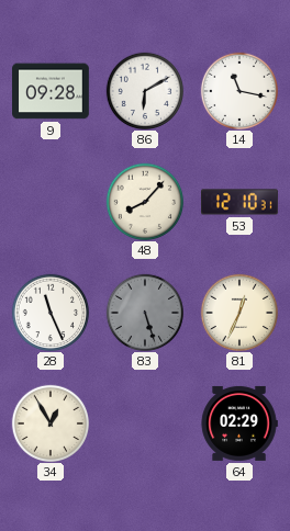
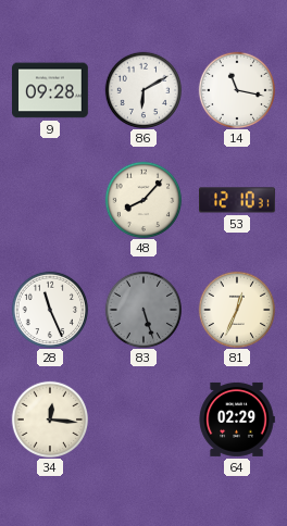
34: 12:55 -> 12:16
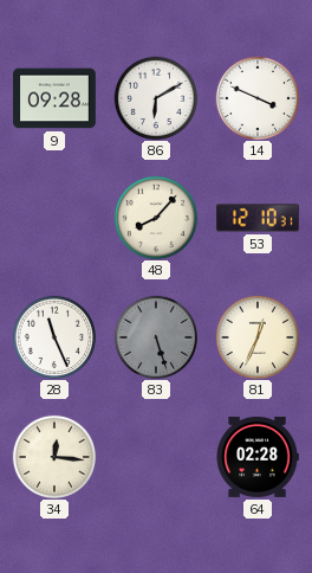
14: 11:17 -> 3:49
64: 02:29 -> 02:28
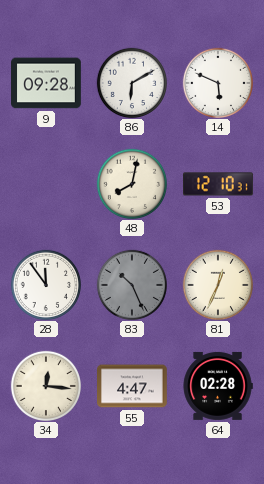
14: 3:49 -> 5:49
48: 8:07 -> 8:02
28: 11:26 -> 11:54
83: 5:27 -> 10:26
55: none -> 4:47
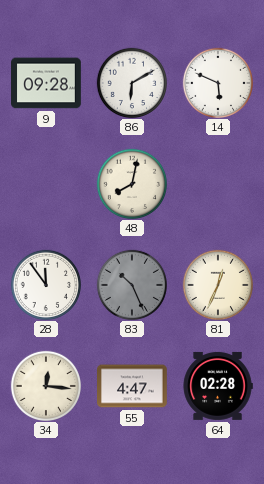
53: 12:10 -> none
